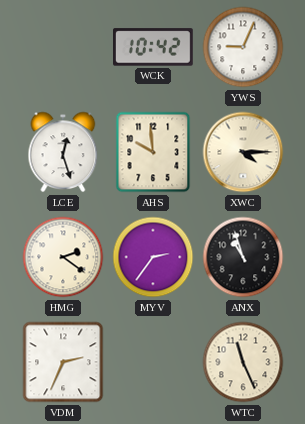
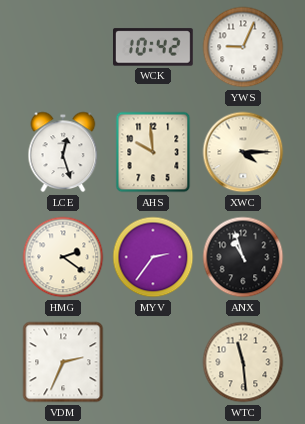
WTC: 11:26 -> 11:29
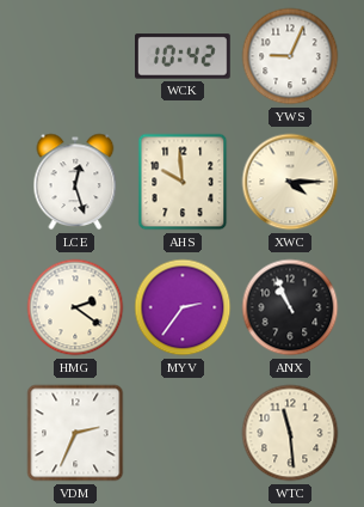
ANX: 10:57 -> 10:56
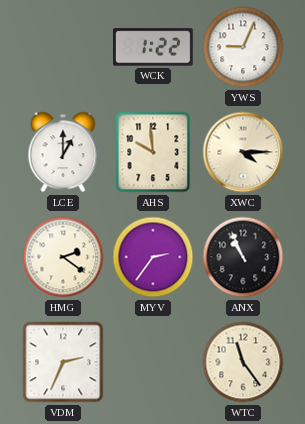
WCK: 10:42 -> 1:22
LCE: 12:27 -> 1:00
WTC: 11:29 -> 11:24
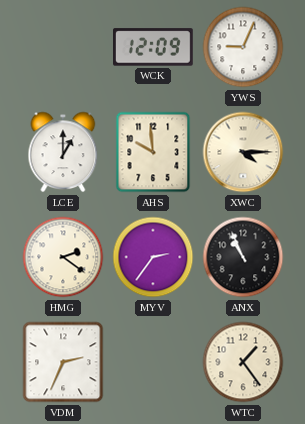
WCK: 1:22 -> 12:09
WTC: 11:24 -> 1:24
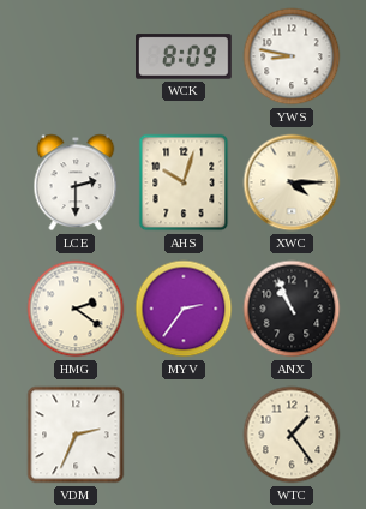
WCK: 12:09 -> 8:09
YWS: 9:04 -> 8:47
LCE: 1:00 -> 2:30
AHS: 9:59 -> 10:03
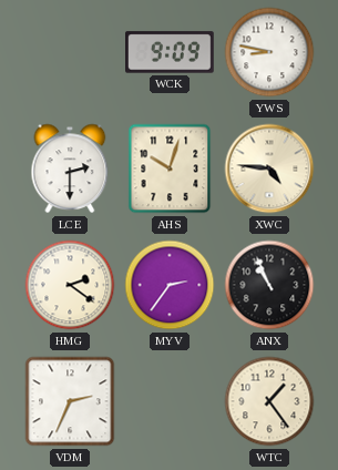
WCK: 8:09 -> 9:09
XWC: 4:15 -> 4:46
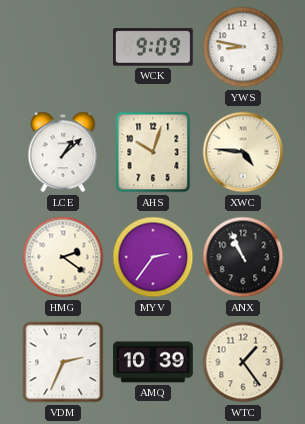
LCE: 2:30 -> 1:08
AMQ: none -> 10:39
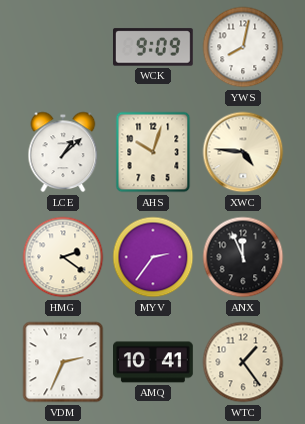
YWS: 8:47 -> 8:02
ANX: 10:56 -> 11:56
AMQ: 10:39 -> 10:41
